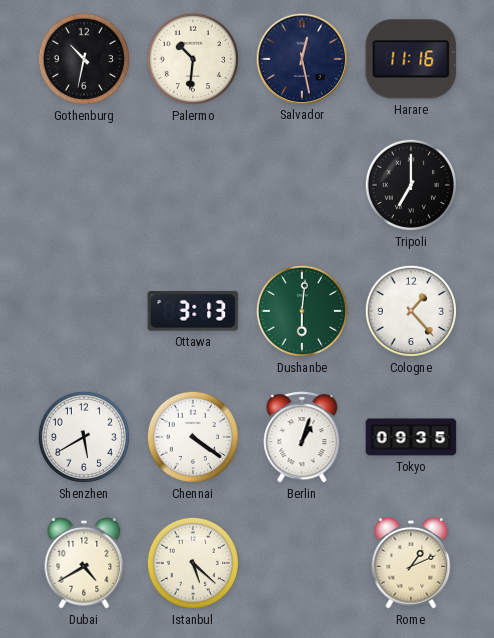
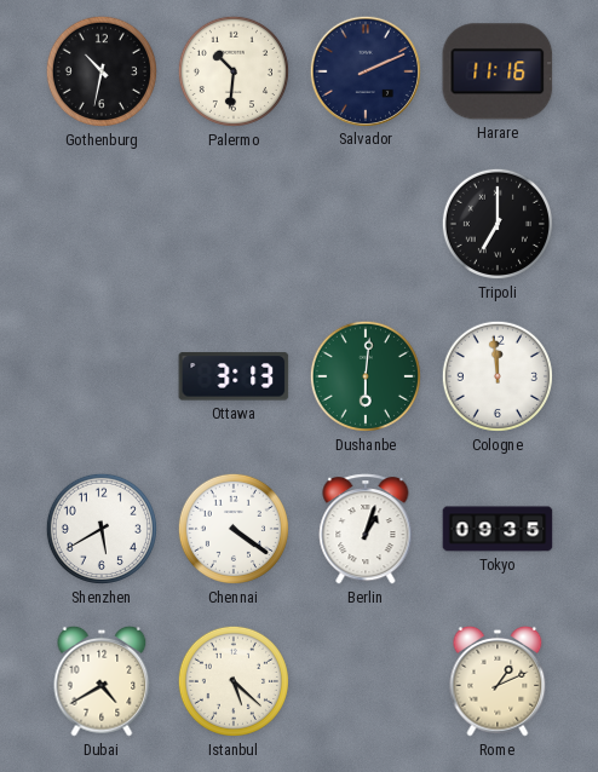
Salvador: 12:28 -> 2:11
Cologne: 1:23 -> 11:59
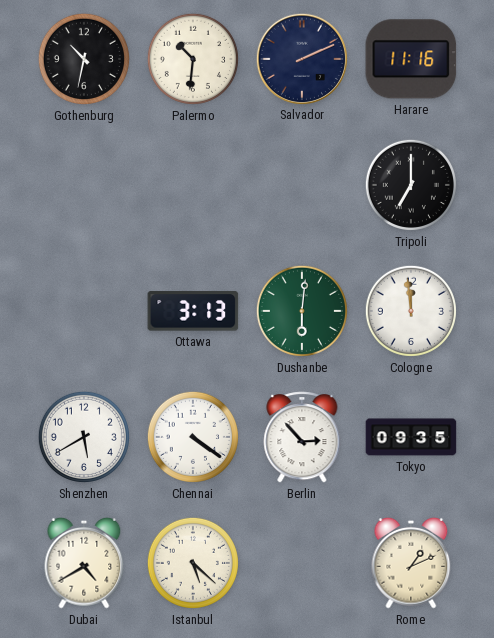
Berlin: 1:03 -> 2:53
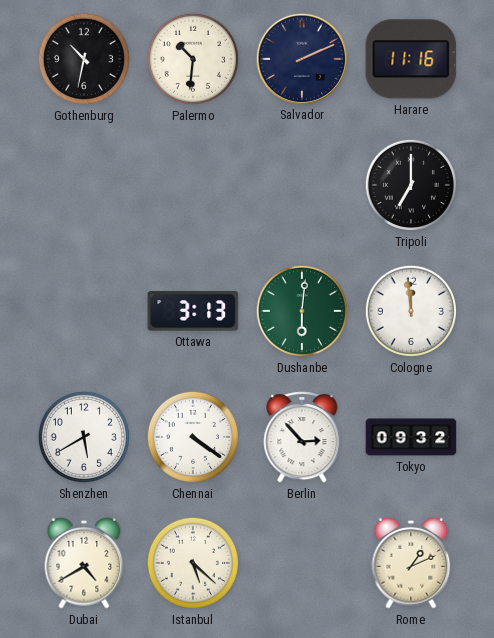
Tokyo: 09:35 -> 09:32
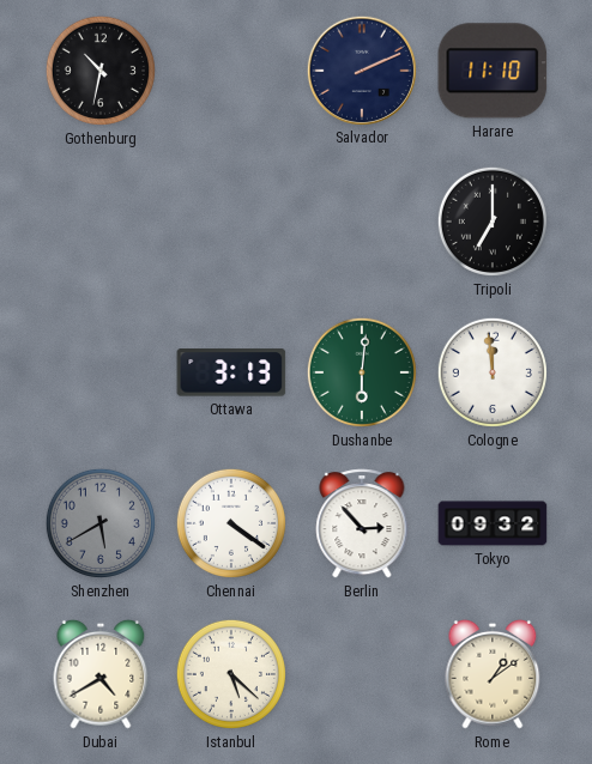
Palermo: 10:31 -> none
Harare: 11:16 -> 11:10
Shenzhen dial: white -> grey
Rome: 1:11 -> 1:09
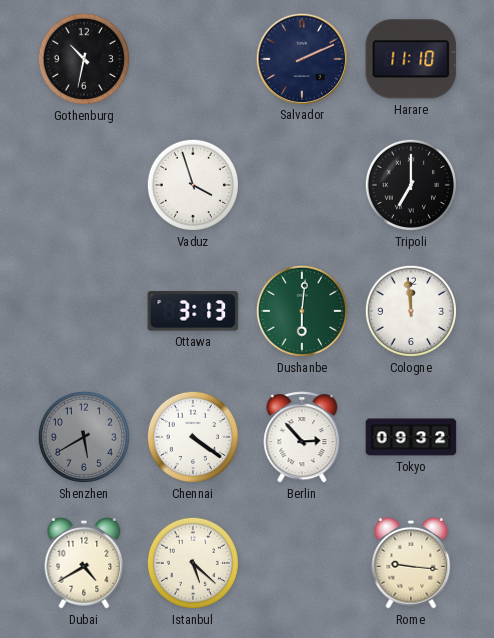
Vaduz: none -> 3:57
Rome: 1:09 -> 9:16
